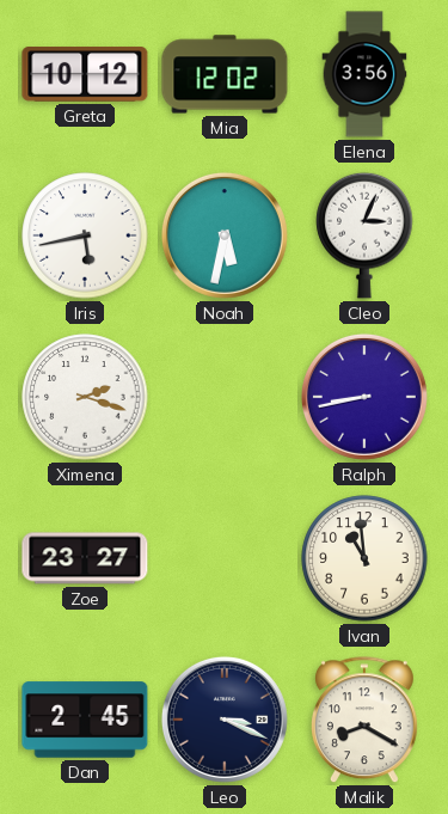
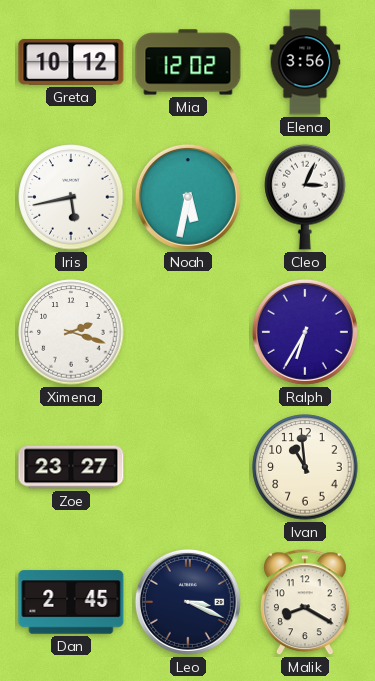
Ralph: 8:43 -> 6:35
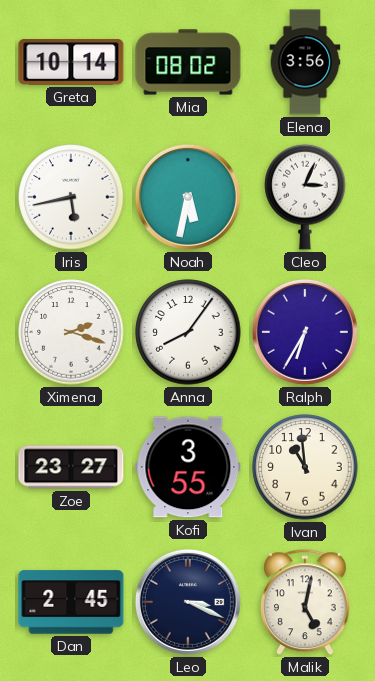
Greta: 10:12 -> 10:14
Mia: 12:02 -> 08:02
Anna: none -> 8:06
Kofi: none -> 3:55
Malik: 8:20 -> 5:02
